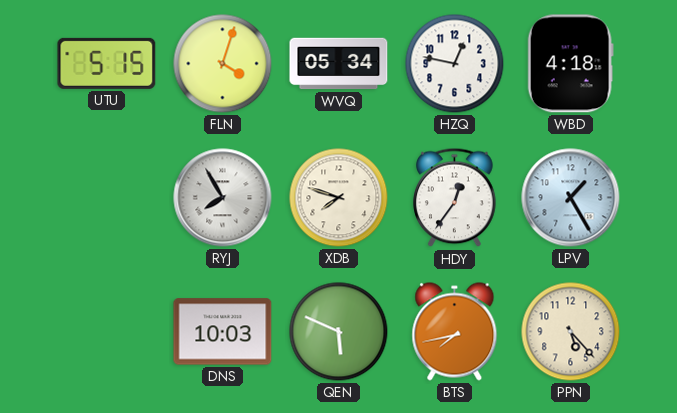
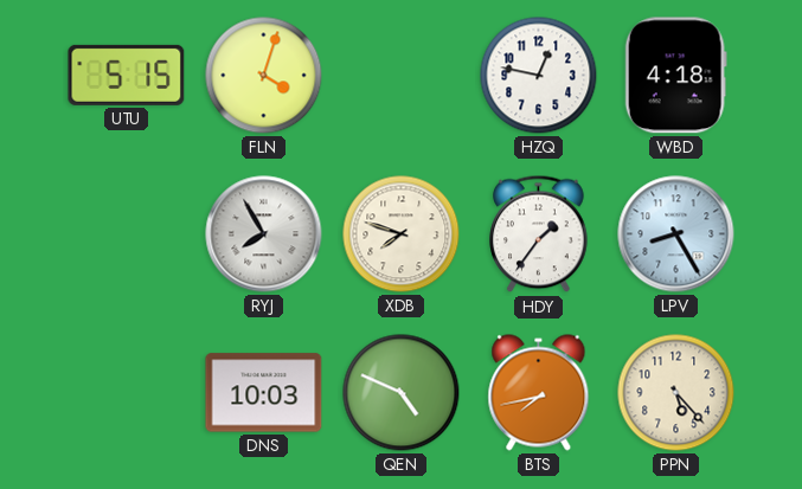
WVQ: 05:34 -> none
HDY: 12:36 -> 1:36
LPV: 1:25 -> 8:25
QEN: 5:49 -> 4:49
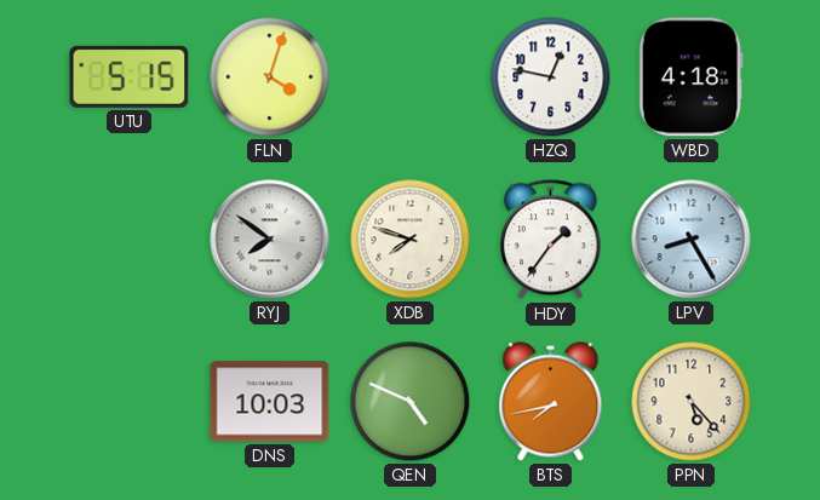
RYJ: 7:55 -> 7:51
